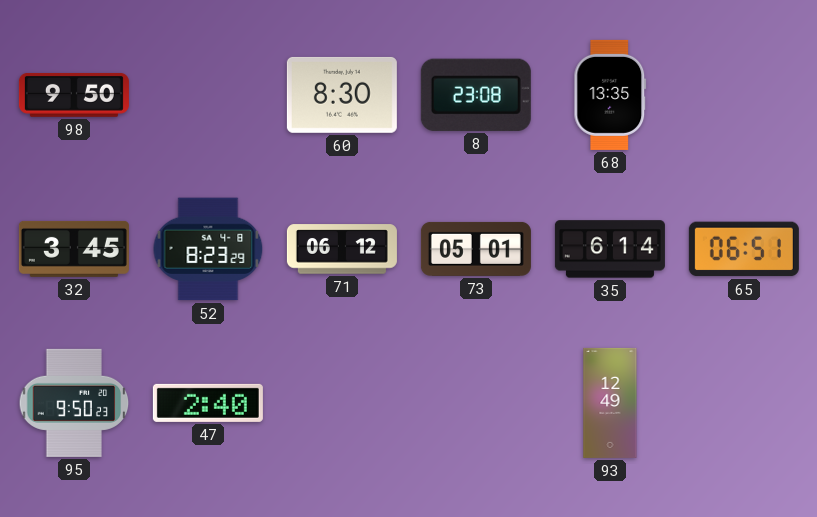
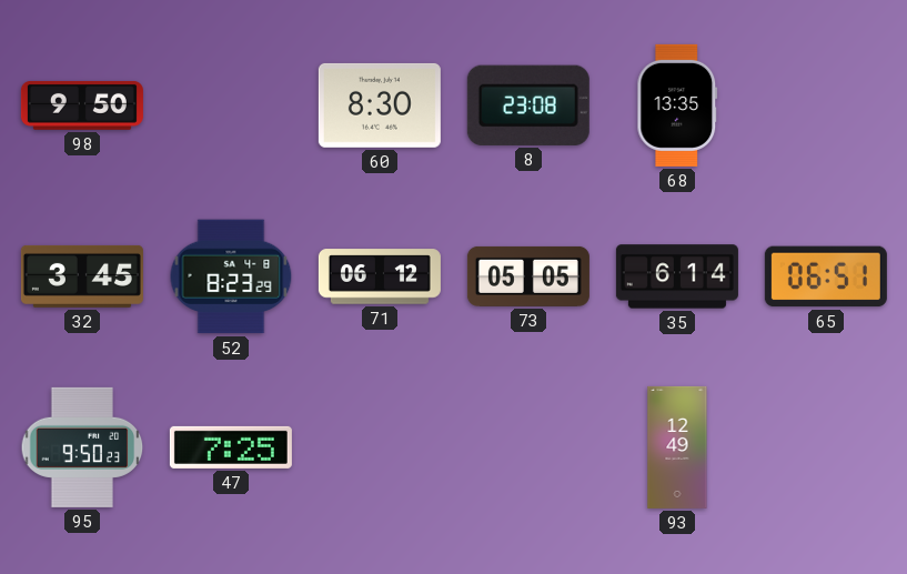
73: 05:01 -> 05:05
47: 2:40 -> 7:25
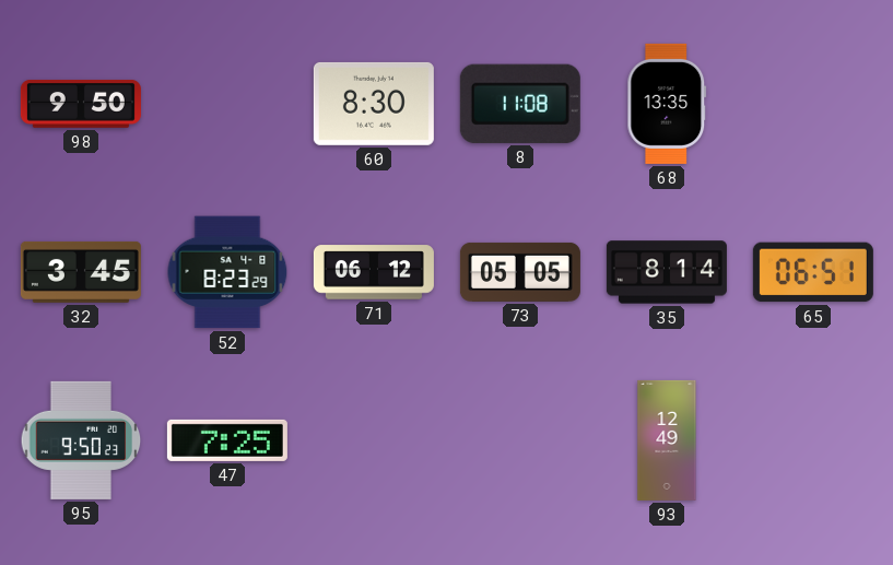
8: 23:08 -> 11:08
35: 6:14 -> 8:14
